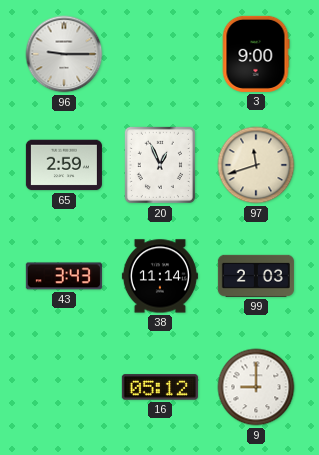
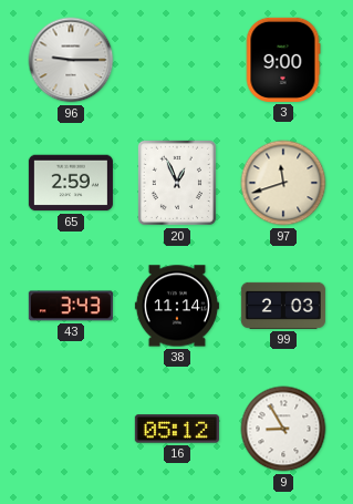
9: 9:00 -> 8:55
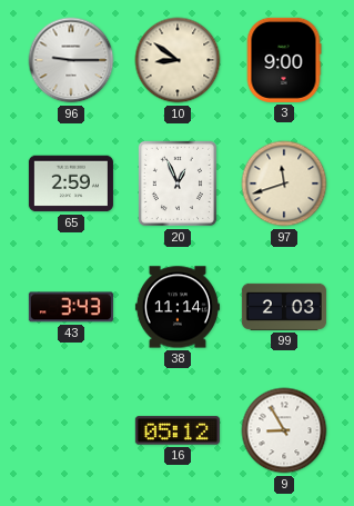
10: none -> 8:51
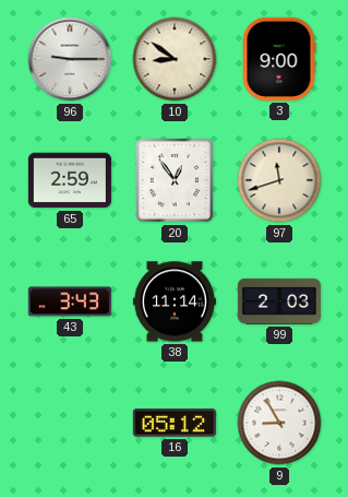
20: 12:56 -> 12:54
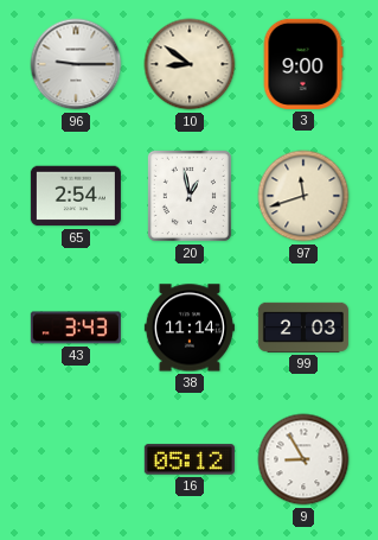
65: 2:59 -> 2:54
20: 12:54 -> 12:58
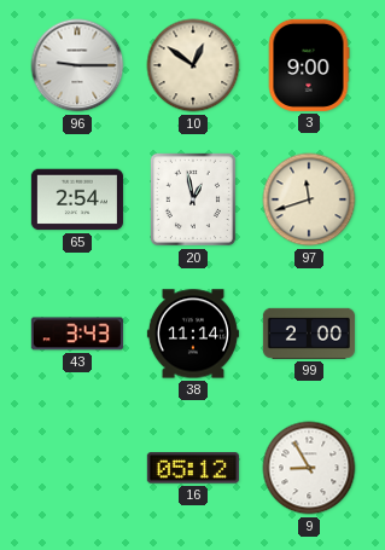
10: 8:51 -> 12:51
99: 2:03 -> 2:00
